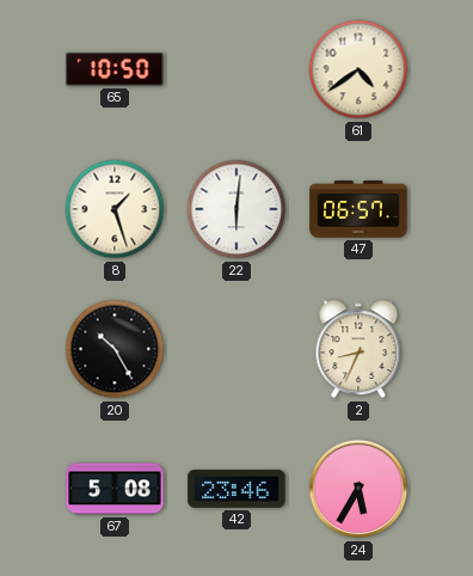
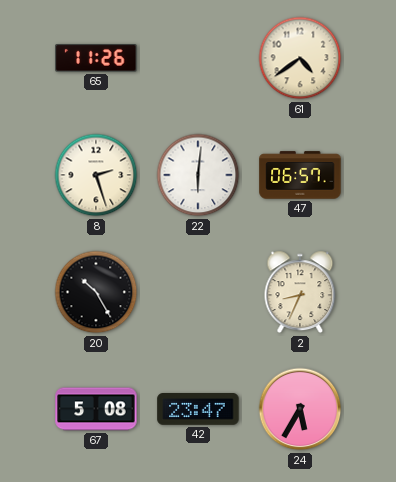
65: 10:50 -> 11:26
8: 1:27 -> 2:27
42: 23:46 -> 23:47
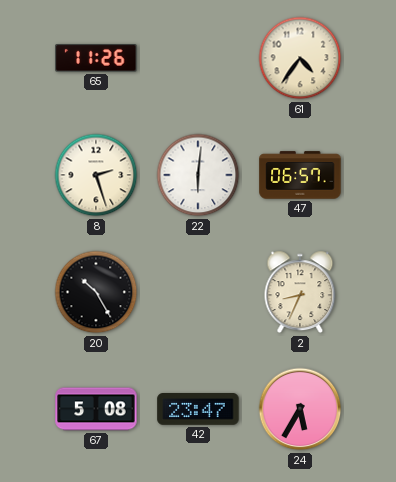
61: 4:39 -> 4:36
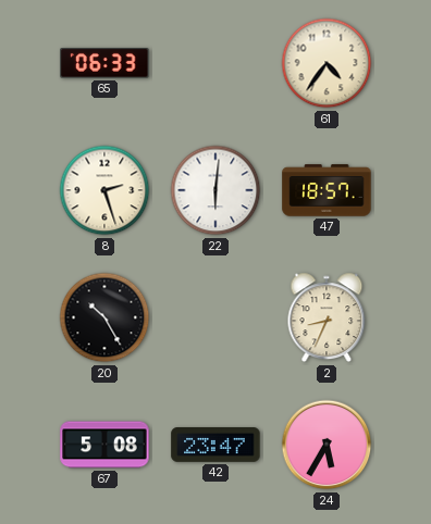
65: 11:26 -> 06:33
47: 06:57 -> 18:57
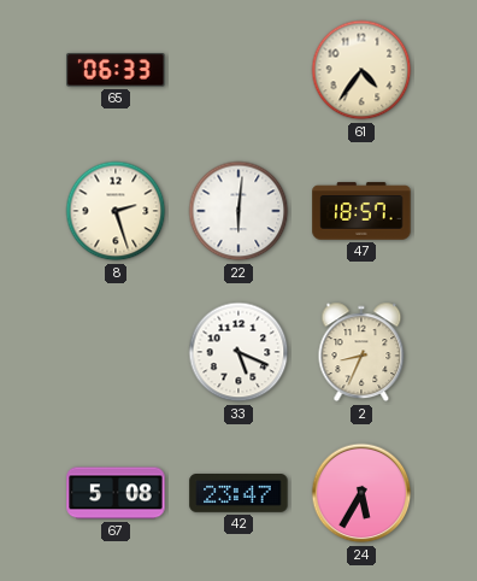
20: 10:25 -> none
33: none -> 5:19
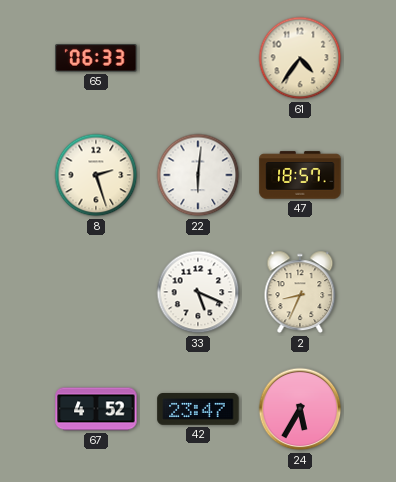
67: 5:08 -> 4:52
